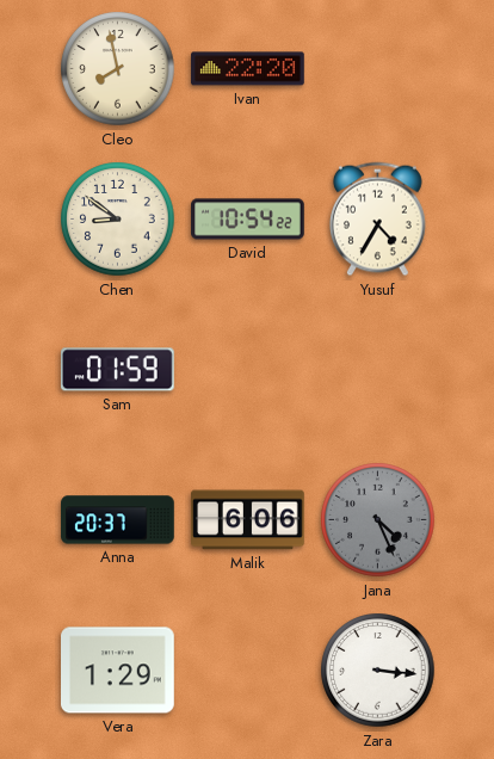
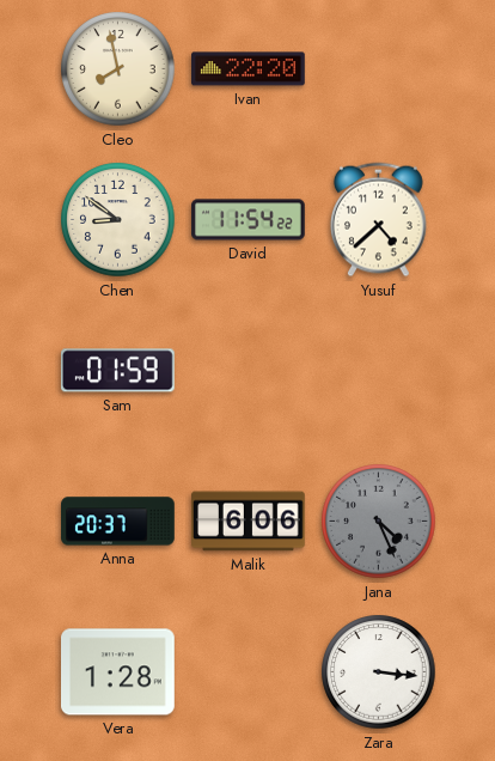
David: 10:54 -> 11:54
Yusuf: 4:35 -> 4:38
Vera: 1:29 -> 1:28
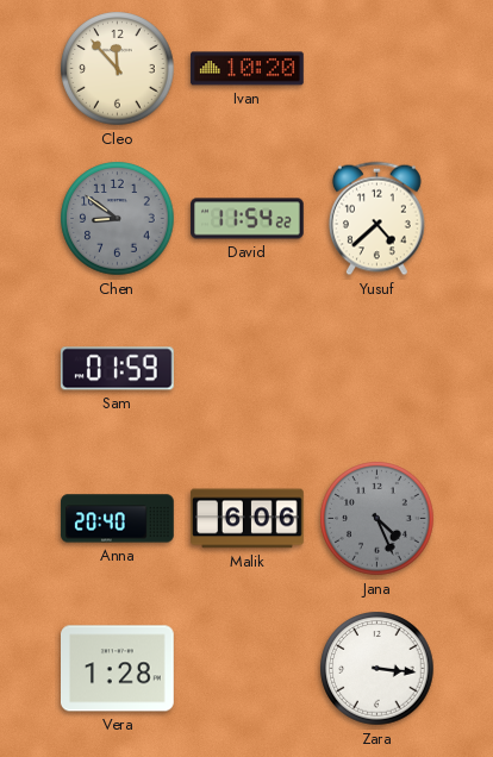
Cleo: 7:58 -> 11:53
Ivan: 22:20 -> 10:20
Chen dial: cream -> grey
Anna: 20:37 -> 20:40
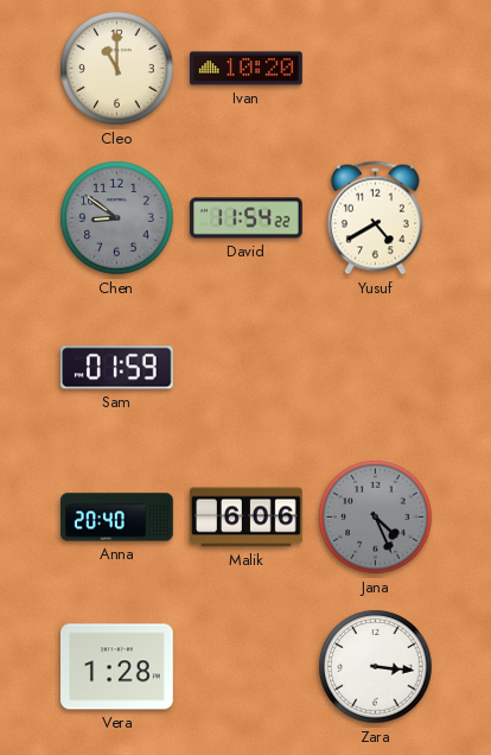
Cleo: 11:53 -> 11:00
Yusuf: 4:38 -> 4:40
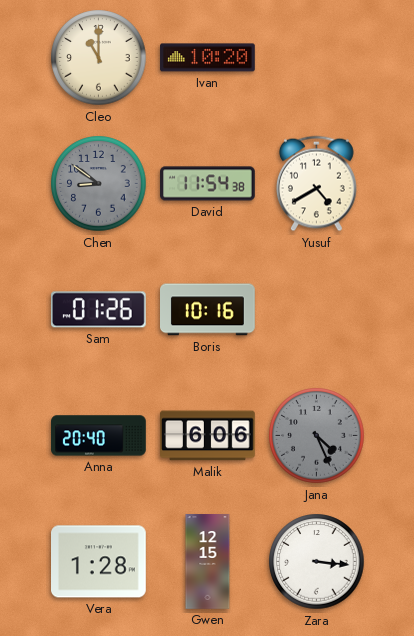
David: 11:54:22 -> 11:54:38
Sam: 01:59 -> 01:26
Boris: none -> 10:16
Gwen: none -> 12:15
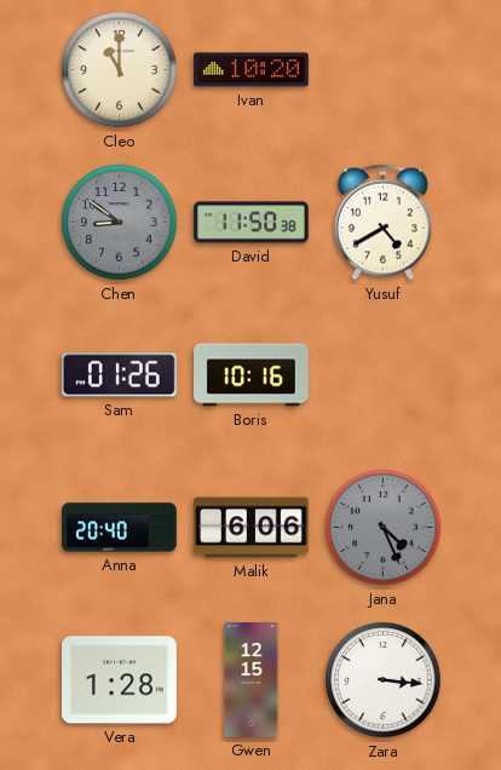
David: 11:54 -> 11:50
